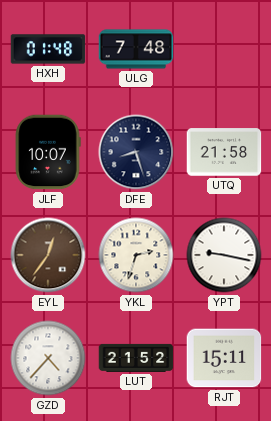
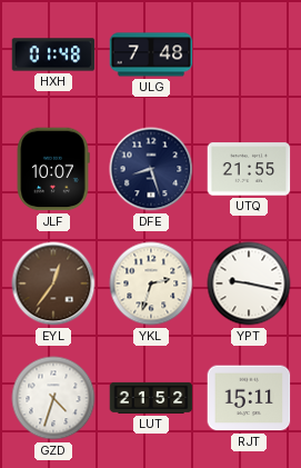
UTQ: 21:58 -> 21:55
GZD: 4:37 -> 4:33
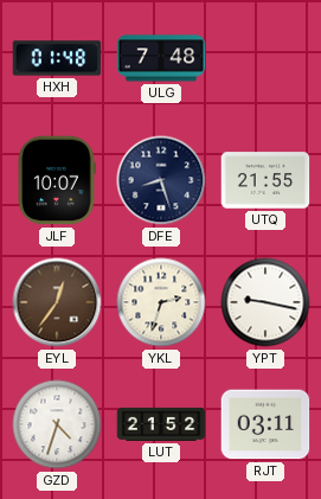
RJT: 15:11 -> 03:11
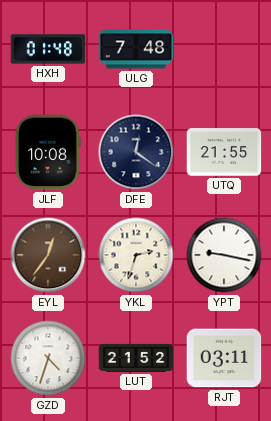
JLF: 10:07 -> 10:08
DFE: 8:27 -> 12:21
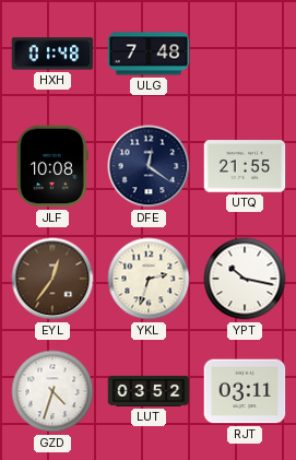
YPT: 9:17 -> 10:17
LUT: 21:52 -> 03:52
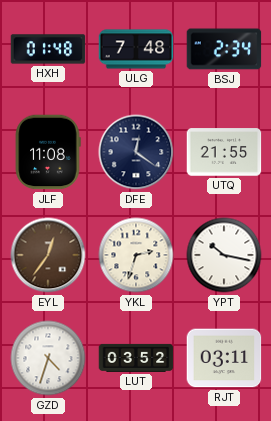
BSJ: none -> 2:34
JLF: 10:08 -> 11:08
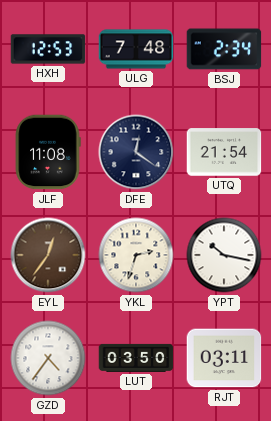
HXH: 01:48 -> 12:53
UTQ: 21:55 -> 21:54
GZD: 4:33 -> 4:36
LUT: 03:52 -> 03:50
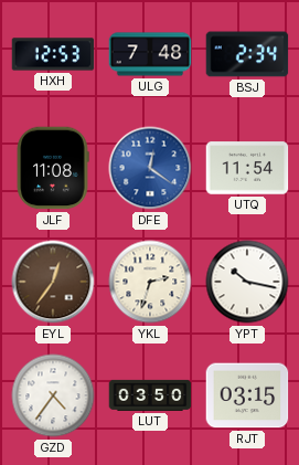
DFE dial: navy -> blue
UTQ: 21:54 -> 11:54
RJT: 03:11 -> 03:15
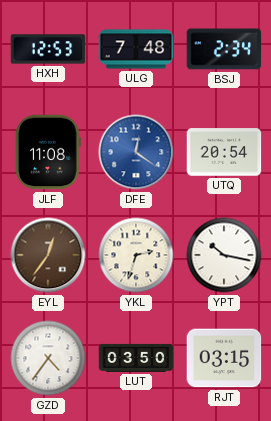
UTQ: 11:54 -> 20:54
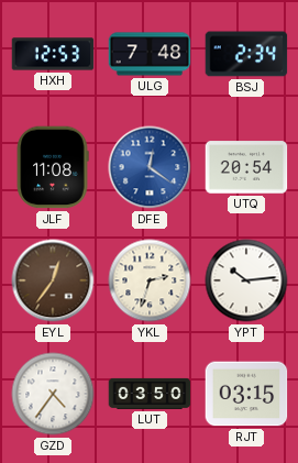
YPT: 10:17 -> 10:14
